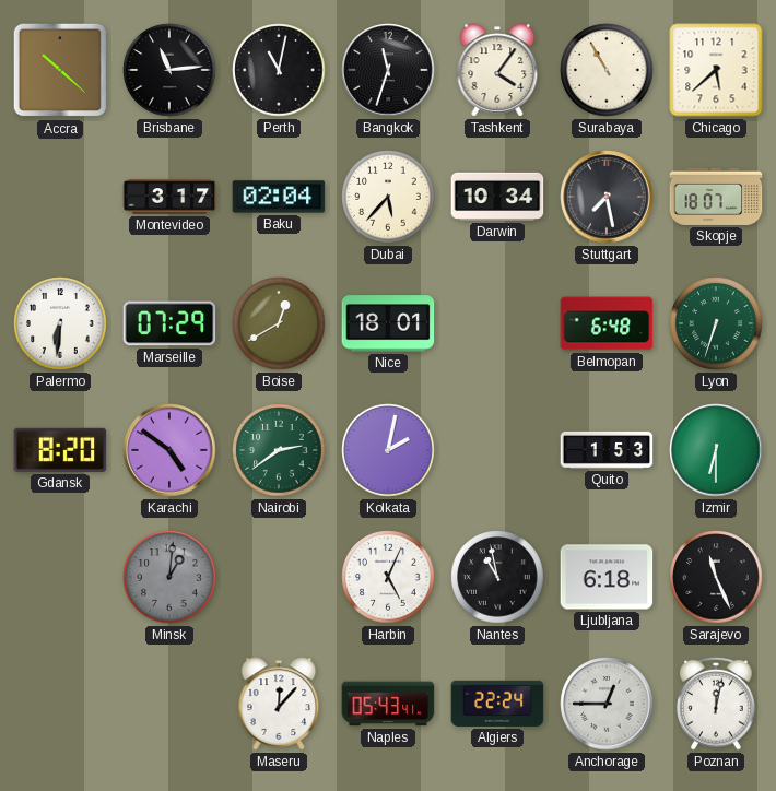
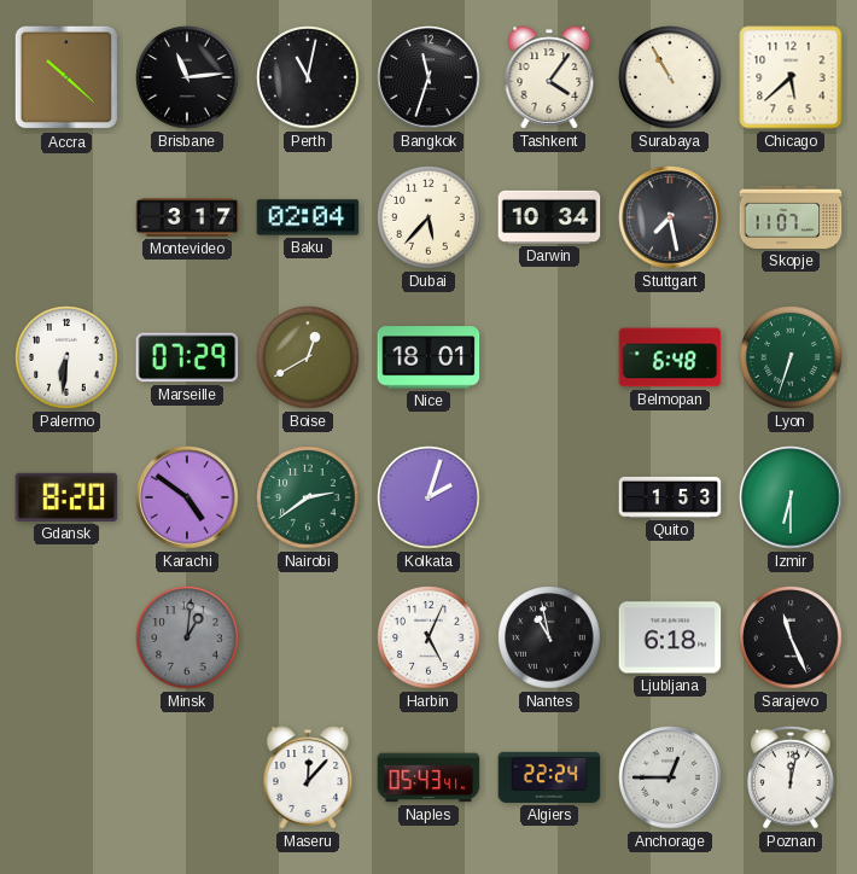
Skopje: 18:07 -> 11:07
Kolkata: 2:02 -> 2:03
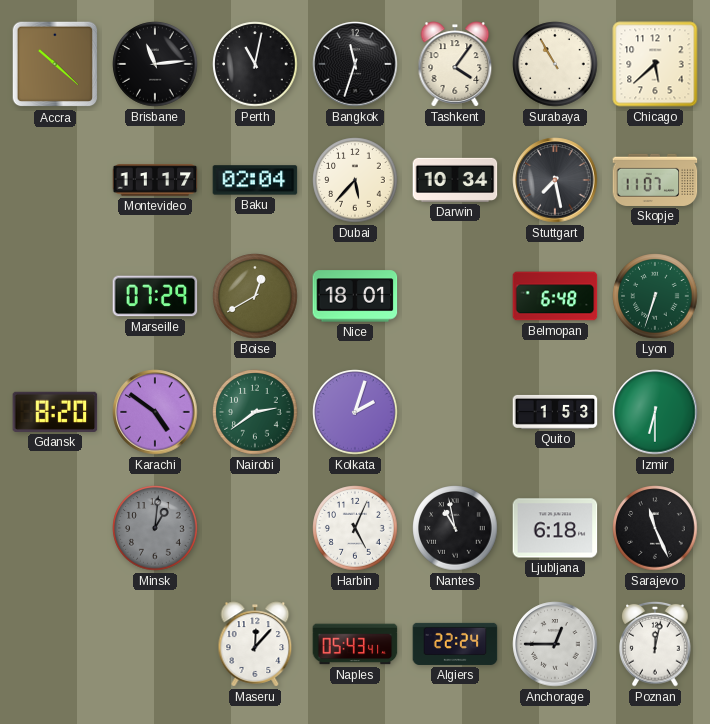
Montevideo: 3:17 -> 11:17
Palermo: 6:31 -> none
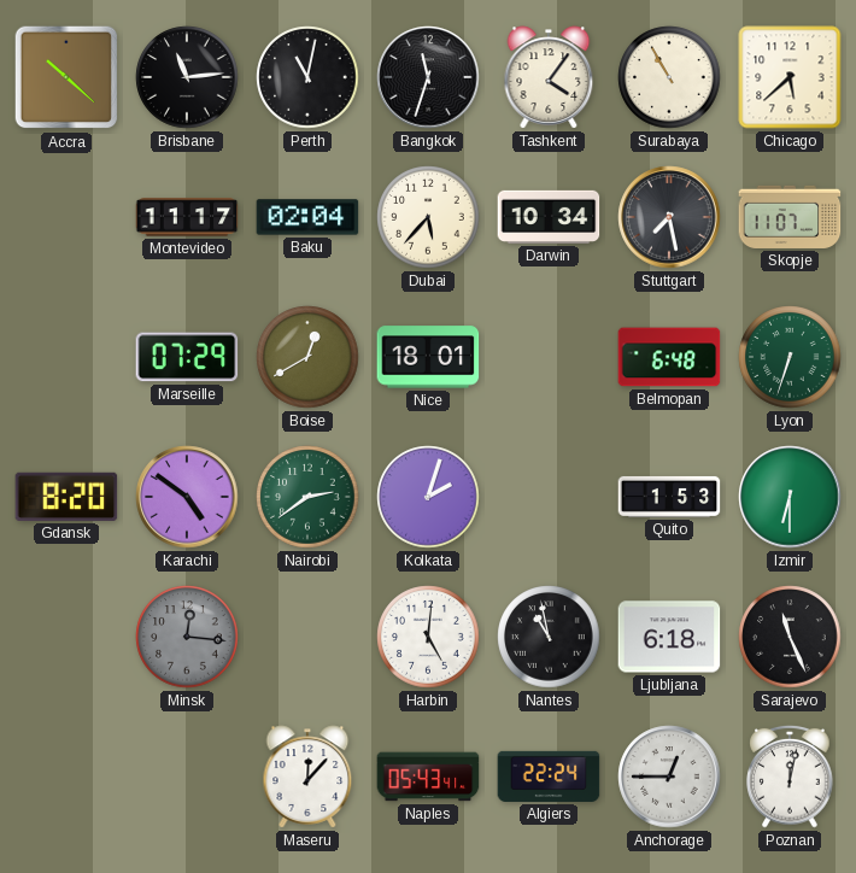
Minsk: 1:01 -> 12:16
Harbin: 5:04 -> 5:01
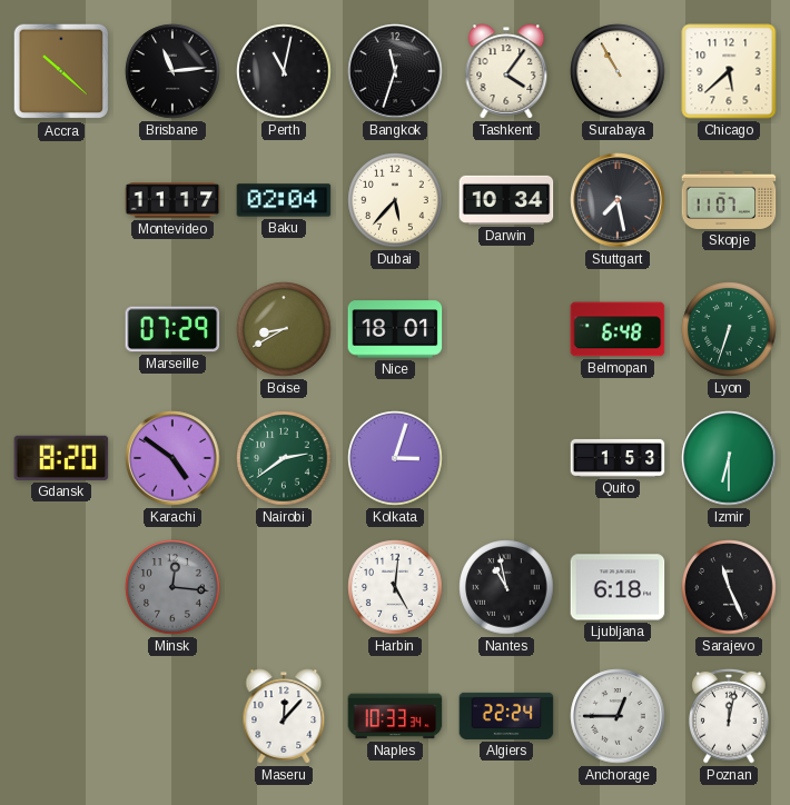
Boise: 12:40 -> 8:40
Kolkata: 2:03 -> 3:03
Naples: 05:43 -> 10:33
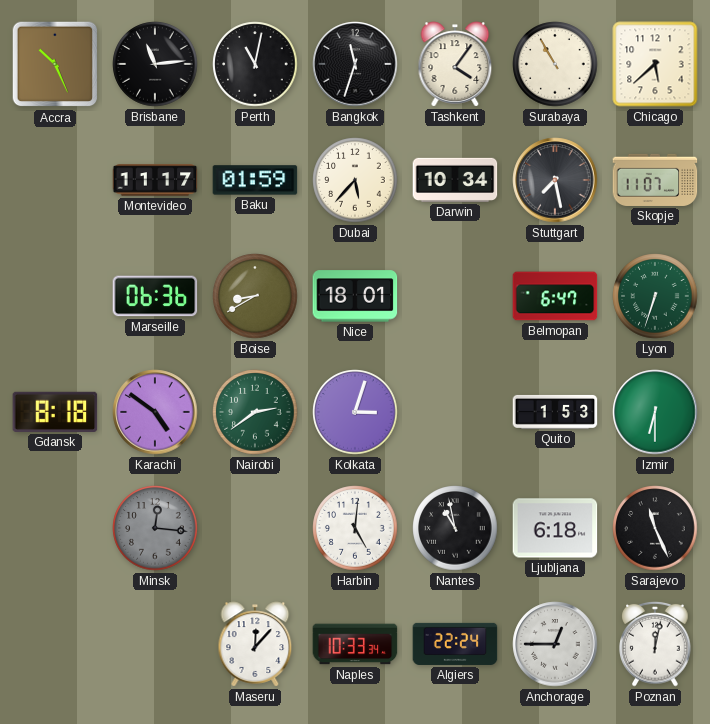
Accra: 10:22 -> 10:26
Baku: 02:04 -> 01:59
Marseille: 07:29 -> 06:36
Belmopan: 6:48 -> 6:47
Gdansk: 8:20 -> 8:18
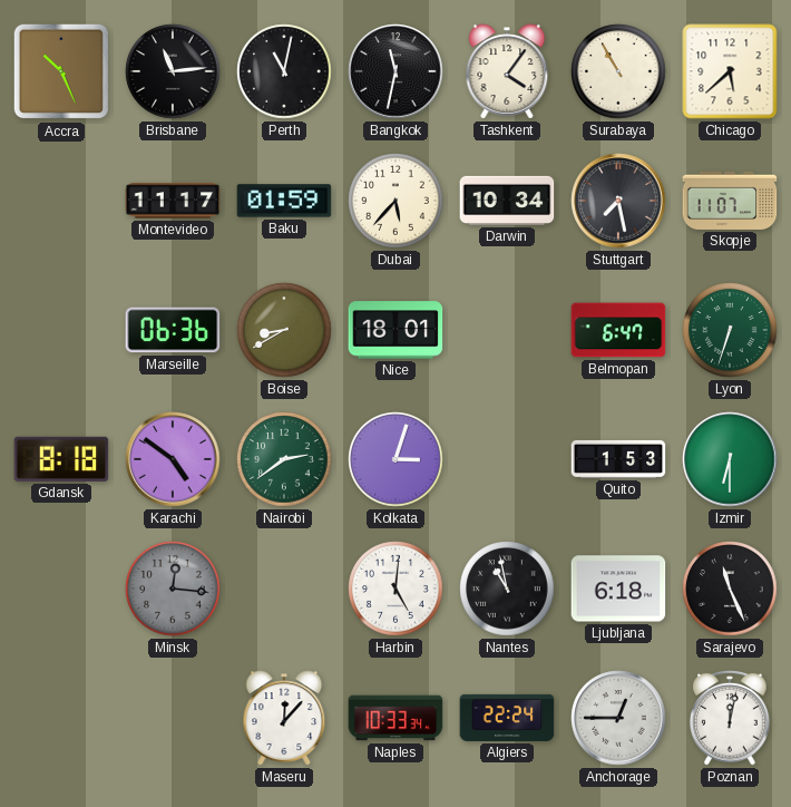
Bangkok: 11:33 -> 11:32
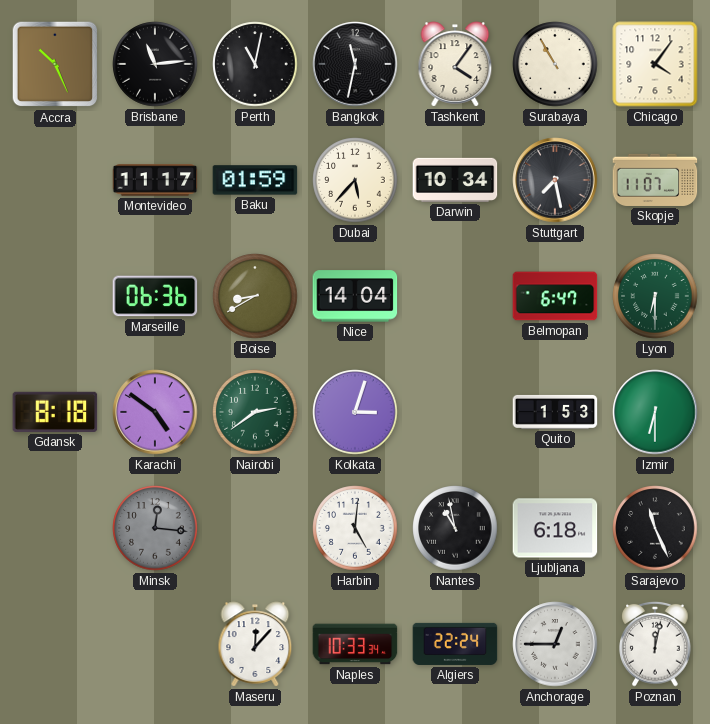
Chicago: 5:38 -> 4:06
Nice: 18:01 -> 14:04
Lyon: 6:33 -> 6:30
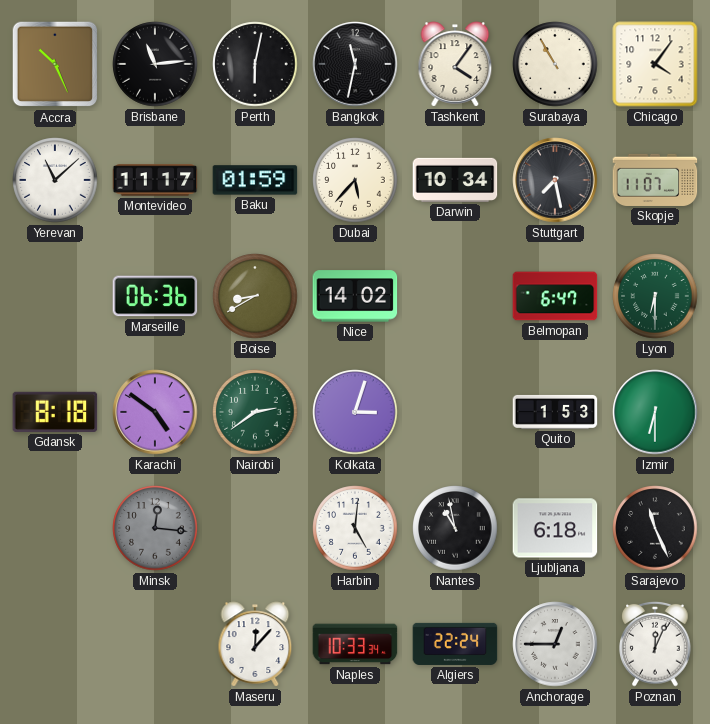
Perth: 11:02 -> 6:02
Yerevan: none -> 11:08
Nice: 14:04 -> 14:02
Poznan: 12:02 -> 12:04
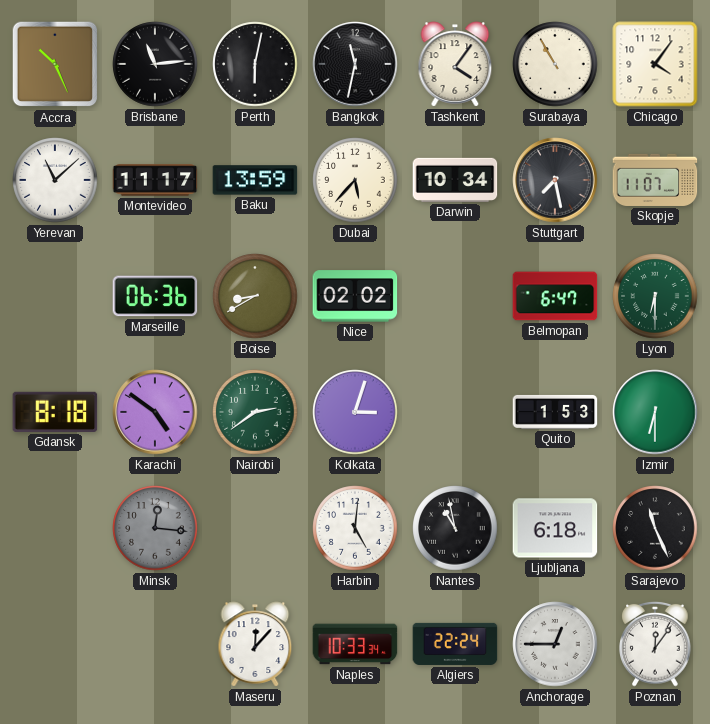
Baku: 01:59 -> 13:59
Nice: 14:02 -> 02:02
Poznan: 12:04 -> 12:06
